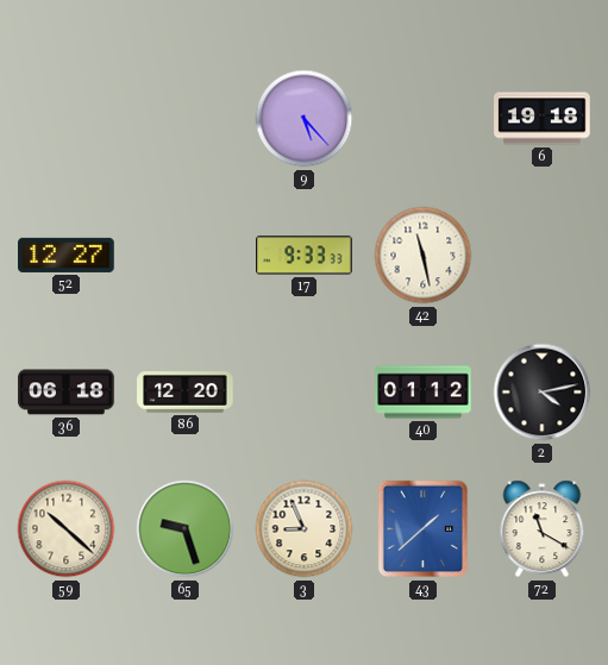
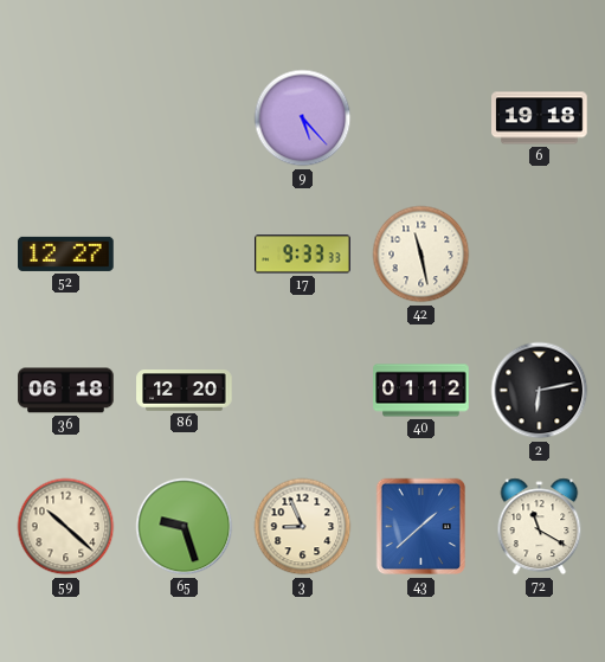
2: 4:13 -> 6:13
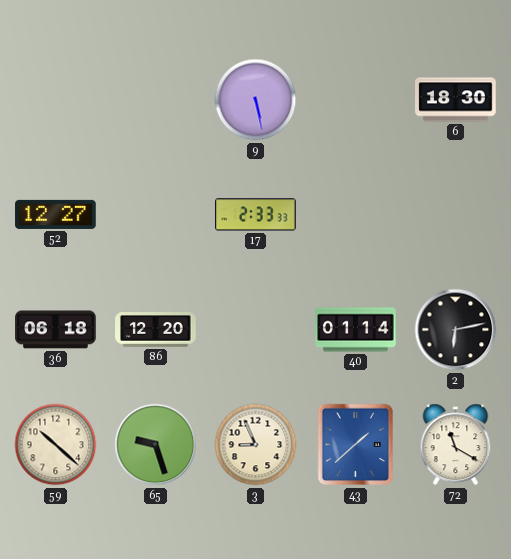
9: 5:23 -> 5:28
6: 19:18 -> 18:30
17: 9:33 -> 2:33
42: 11:28 -> none
40: 01:12 -> 01:14
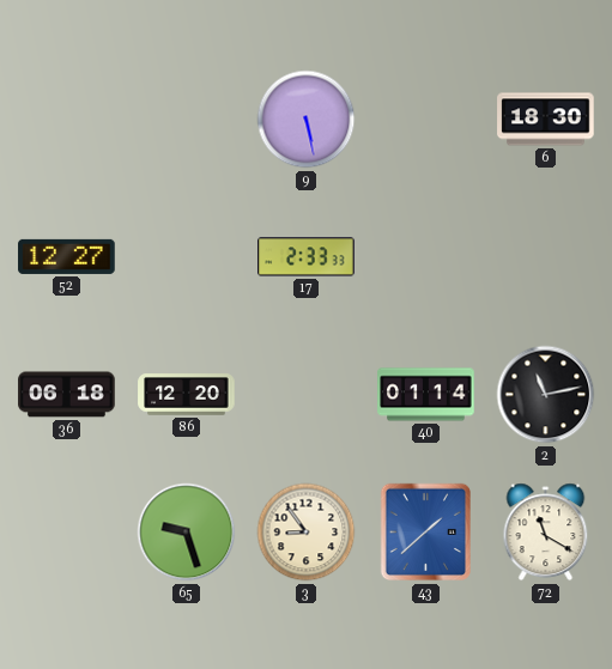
2: 6:13 -> 11:13
59: 10:22 -> none
3: 8:56 -> 8:54
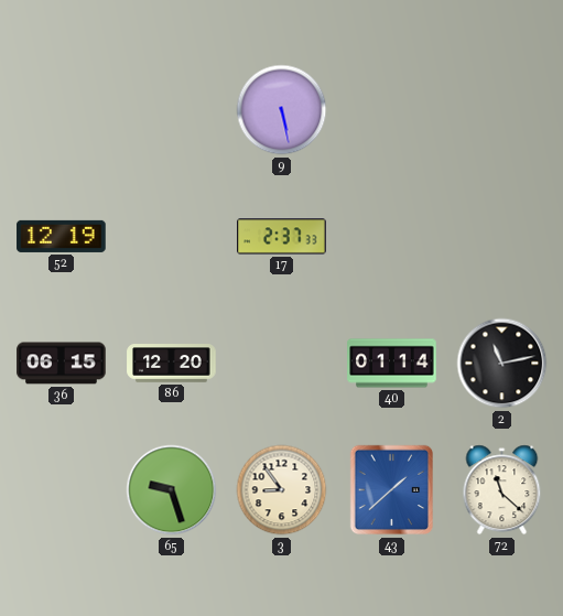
6: 18:30 -> none
52: 12:27 -> 12:19
17: 2:33 -> 2:37
36: 06:18 -> 06:15
72: 11:20 -> 11:22
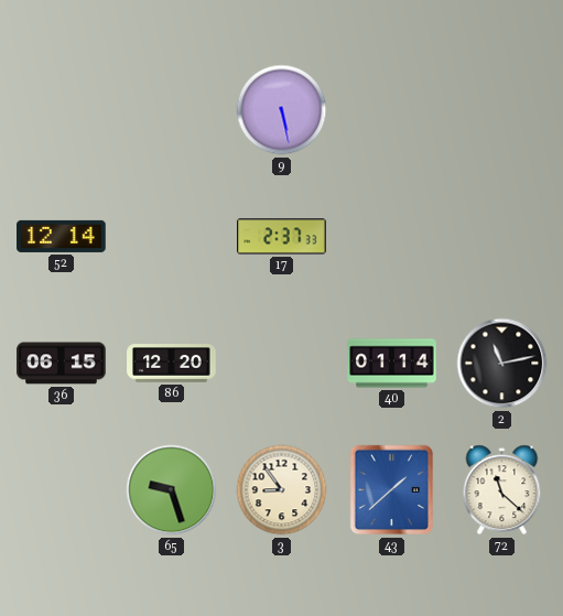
52: 12:19 -> 12:14
